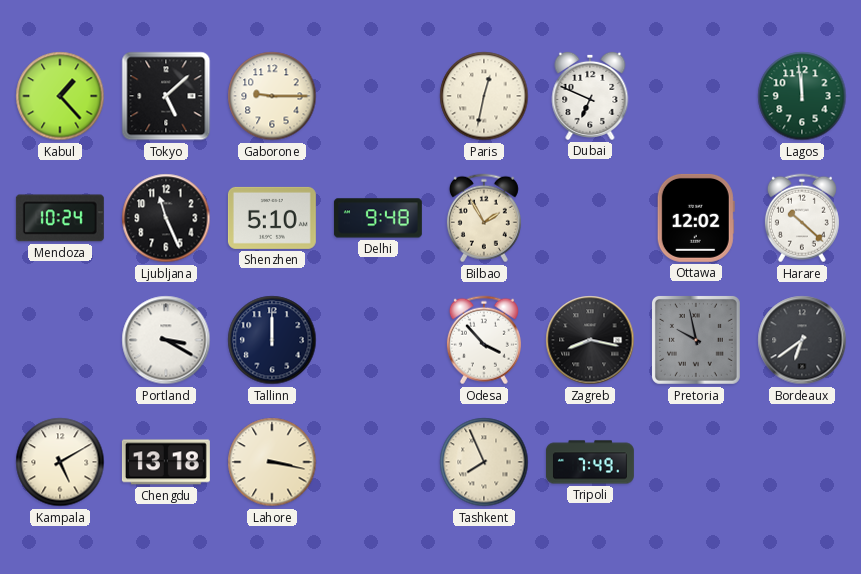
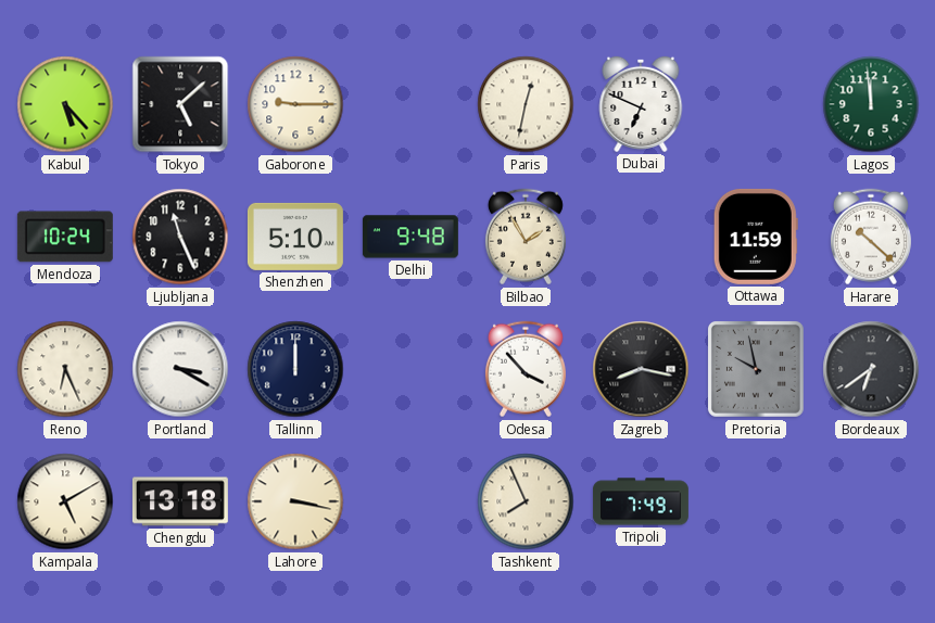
Kabul: 1:23 -> 5:23
Ottawa: 12:02 -> 11:59
Reno: none -> 6:26
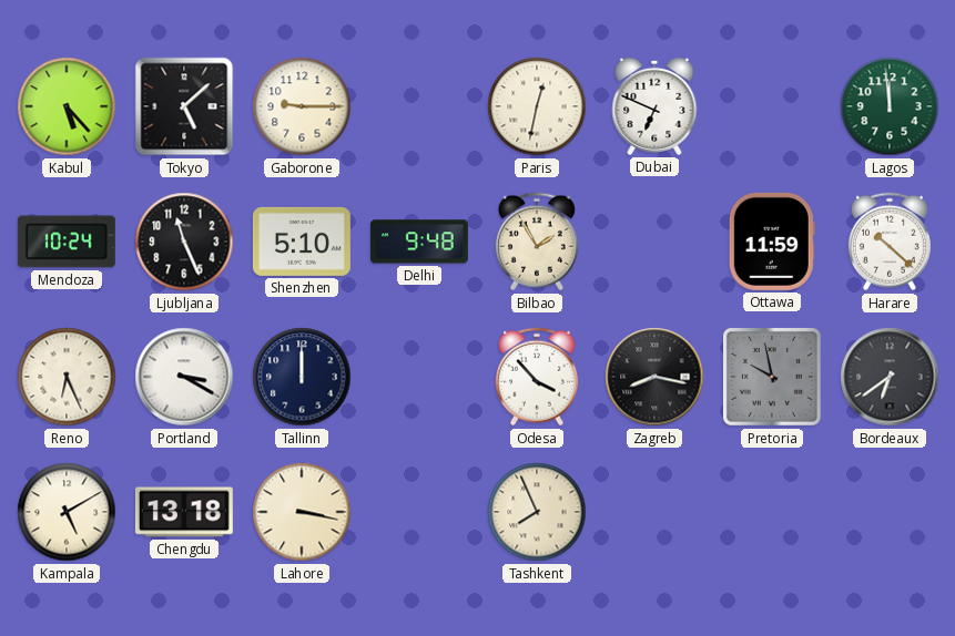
Tripoli: 7:49 -> none
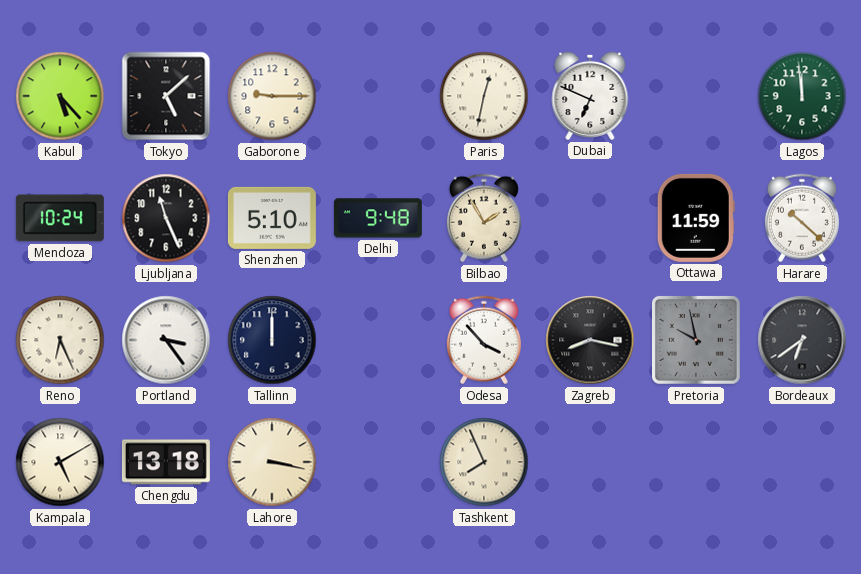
Portland: 3:20 -> 3:24
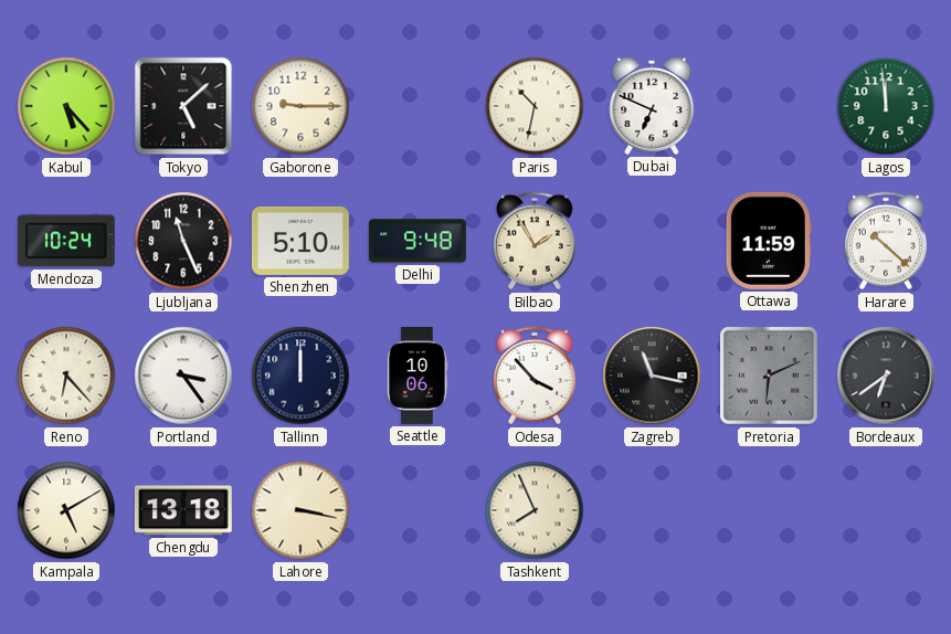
Paris: 12:32 -> 10:32
Reno: 6:26 -> 6:23
Seattle: none -> 10:06
Zagreb: 8:17 -> 11:17
Pretoria: 9:58 -> 6:11
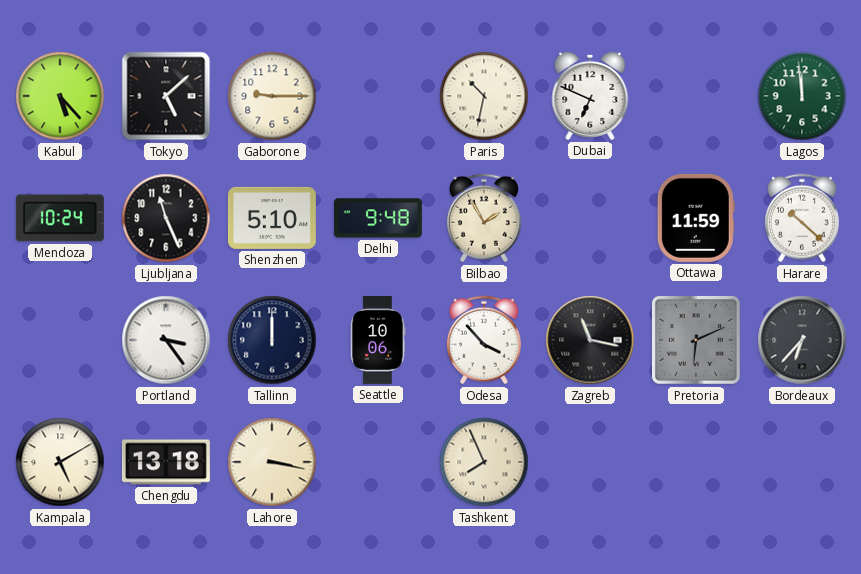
Reno: 6:23 -> none
Bordeaux: 6:39 -> 6:37
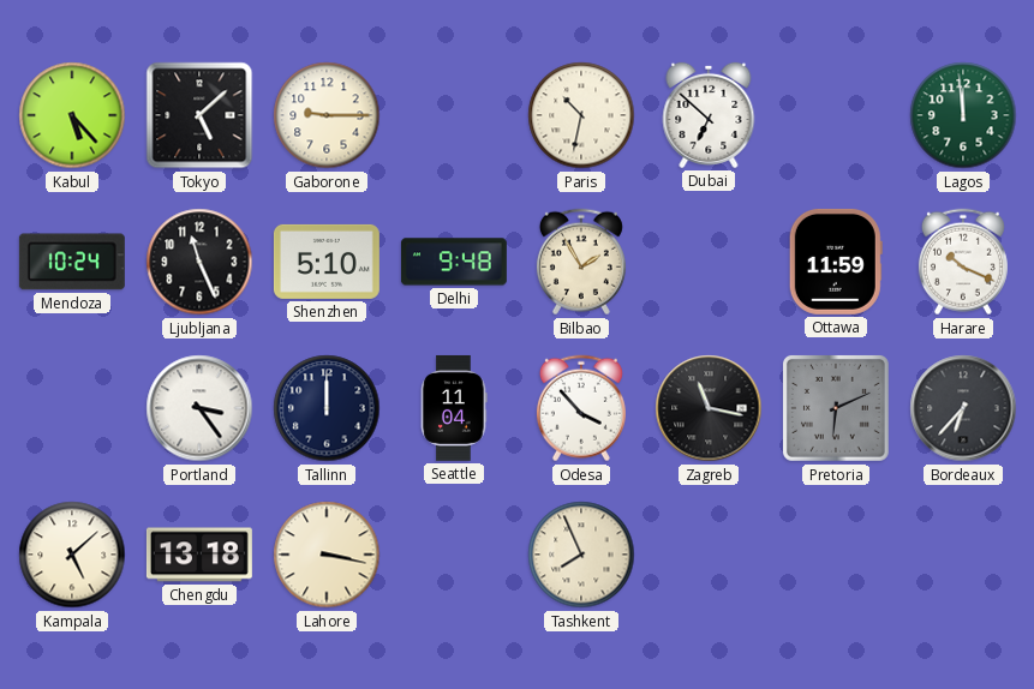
Dubai: 6:49 -> 6:52
Harare: 10:22 -> 10:19
Seattle: 10:06 -> 11:04
Kampala: 5:10 -> 5:08
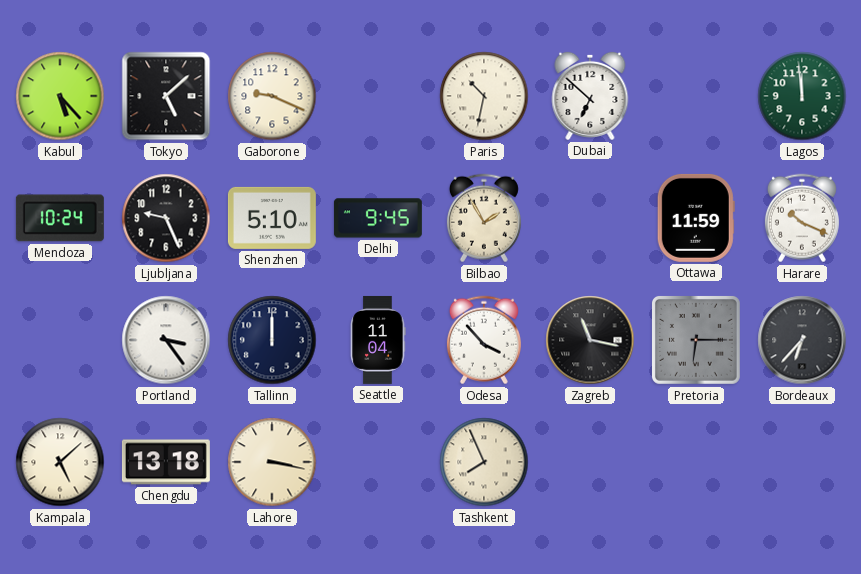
Gaborone: 9:15 -> 9:19
Ljubljana: 11:26 -> 9:26
Delhi: 9:48 -> 9:45
Pretoria: 6:11 -> 6:15
